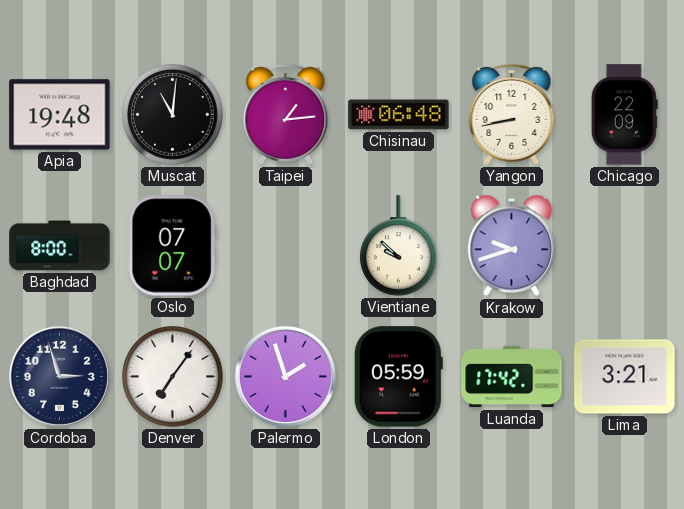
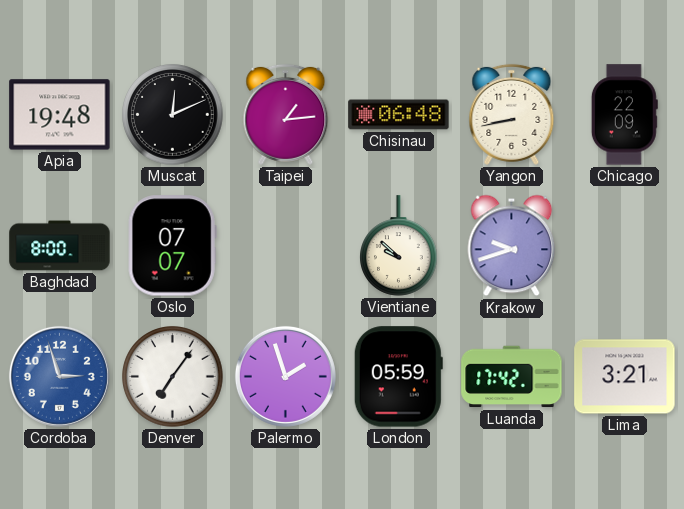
Muscat: 11:01 -> 12:11
Cordoba dial: navy -> blue
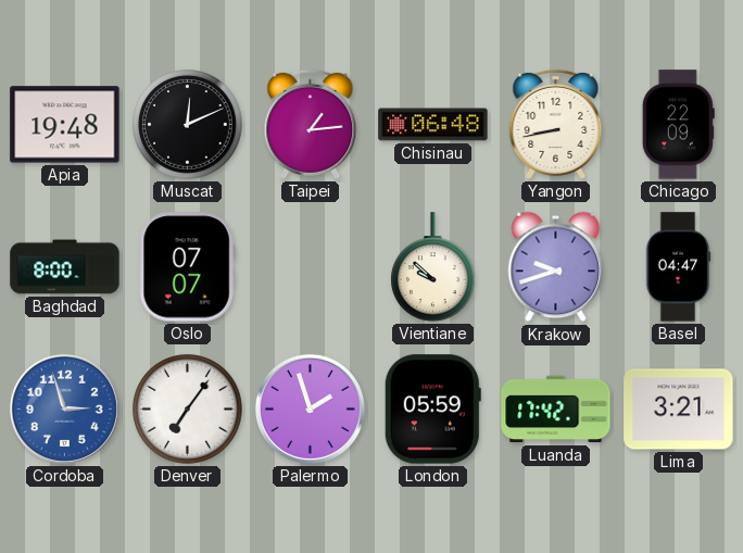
Basel: none -> 04:47
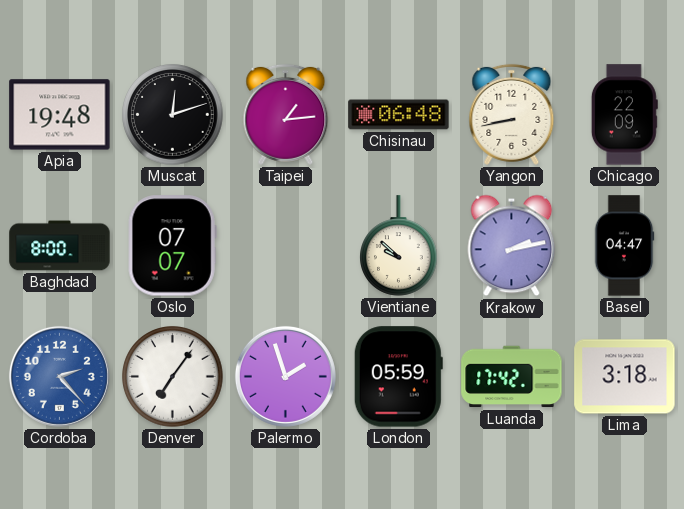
Muscat: 12:11 -> 12:12
Krakow: 9:42 -> 2:13
Cordoba: 2:57 -> 2:23
Lima: 3:21 -> 3:18
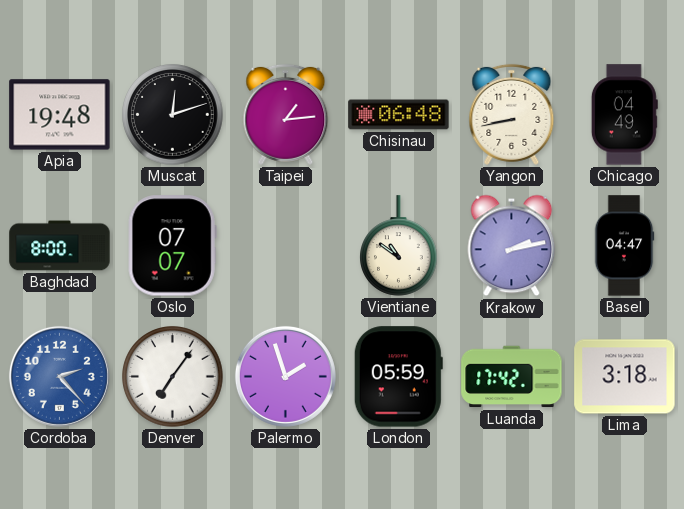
Chicago: 22:09 -> 04:49
Vientiane: 9:52 -> 10:51
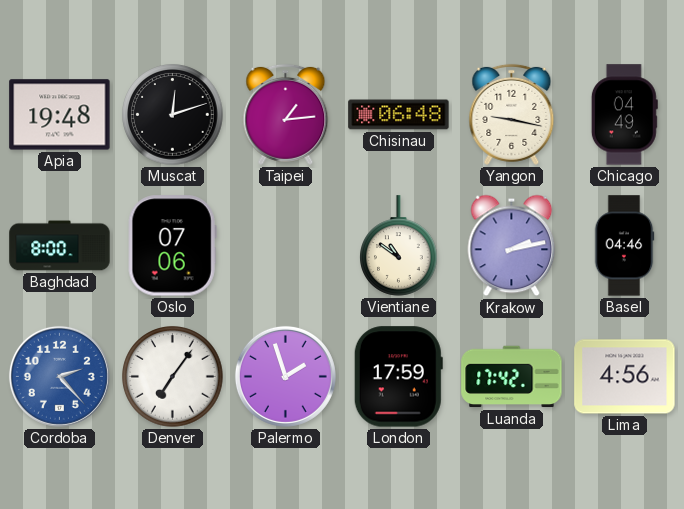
Yangon: 8:43 -> 9:17
Oslo: 07:07 -> 07:06
Basel: 04:47 -> 04:46
London: 05:59 -> 17:59
Lima: 3:18 -> 4:56
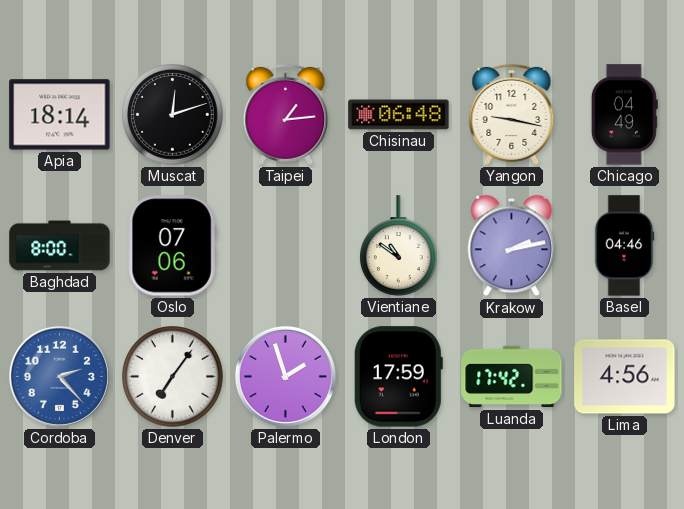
Apia: 19:48 -> 18:14
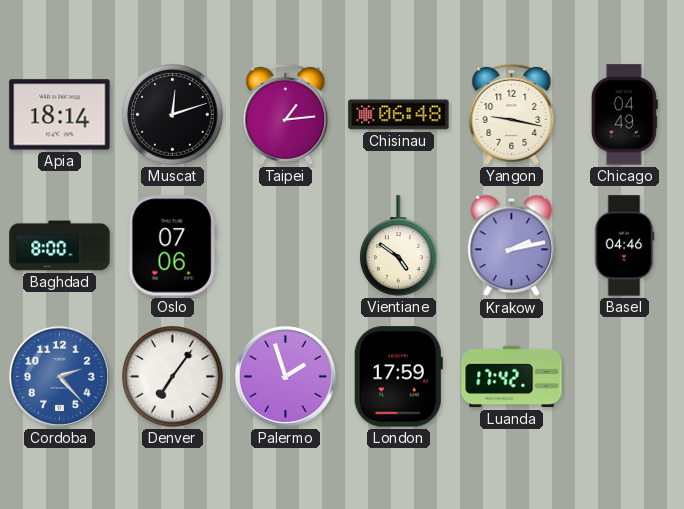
Vientiane: 10:51 -> 4:51
Lima: 4:56 -> none
